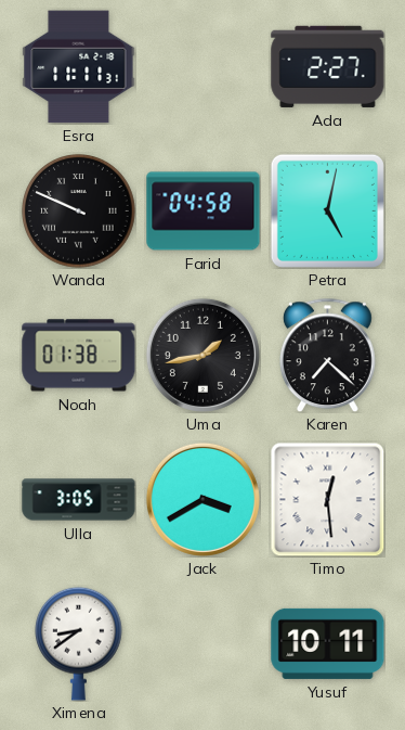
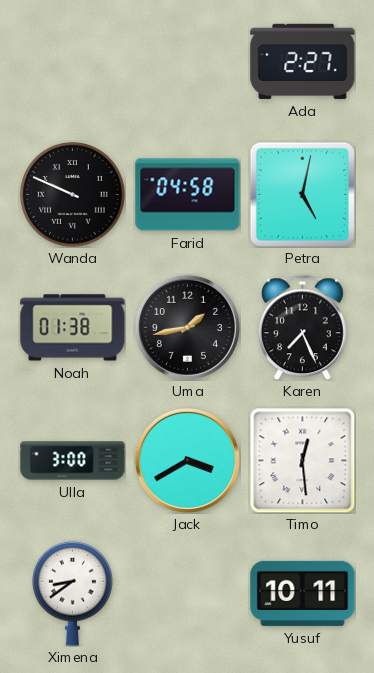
Esra: 11:11 -> none
Karen: 7:22 -> 7:26
Ulla: 3:05 -> 3:00
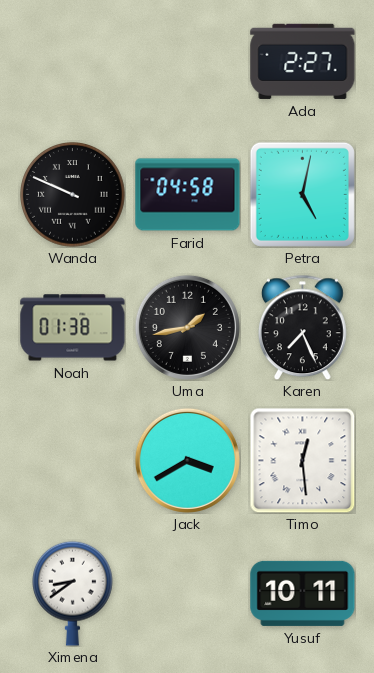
Ulla: 3:00 -> none
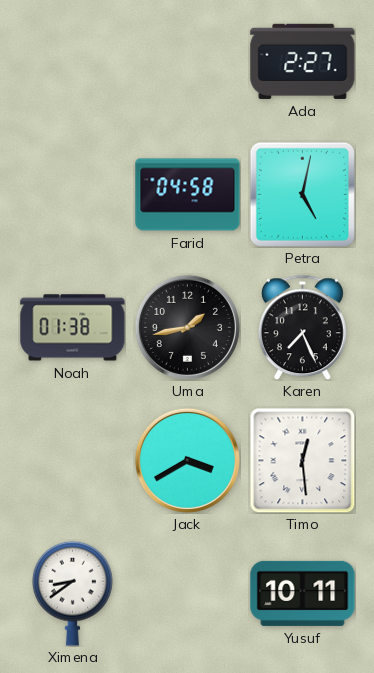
Wanda: 9:49 -> none
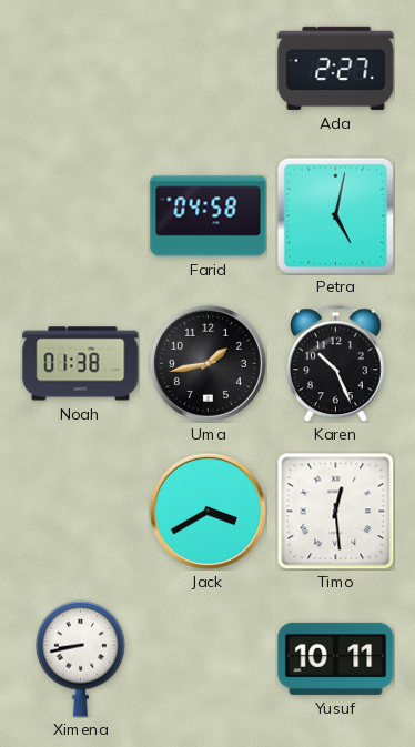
Karen: 7:26 -> 10:26
Ximena: 8:39 -> 8:43
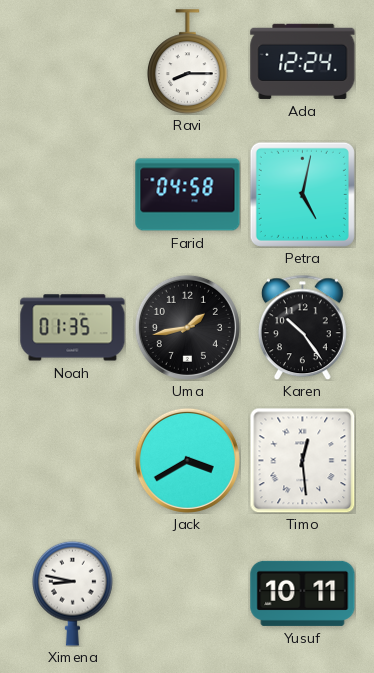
Ravi: none -> 8:15
Ada: 2:27 -> 12:24
Noah: 01:38 -> 01:35
Karen: 10:26 -> 10:24
Ximena: 8:43 -> 8:47
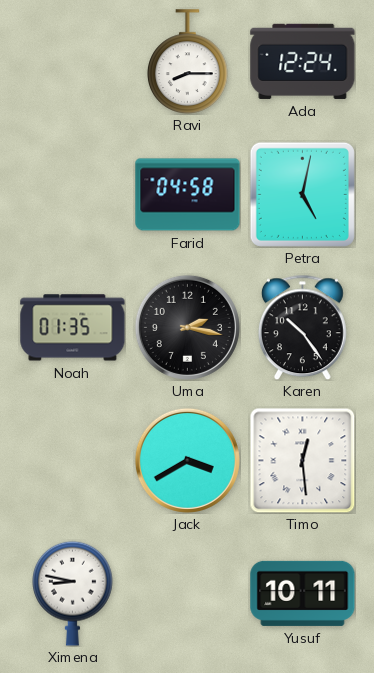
Uma: 1:43 -> 2:17
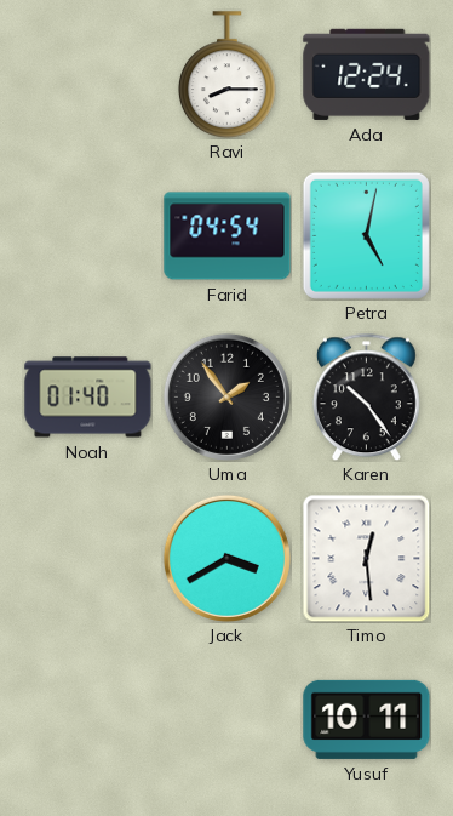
Farid: 04:58 -> 04:54
Noah: 01:35 -> 01:40
Uma: 2:17 -> 1:54
Ximena: 8:47 -> none
